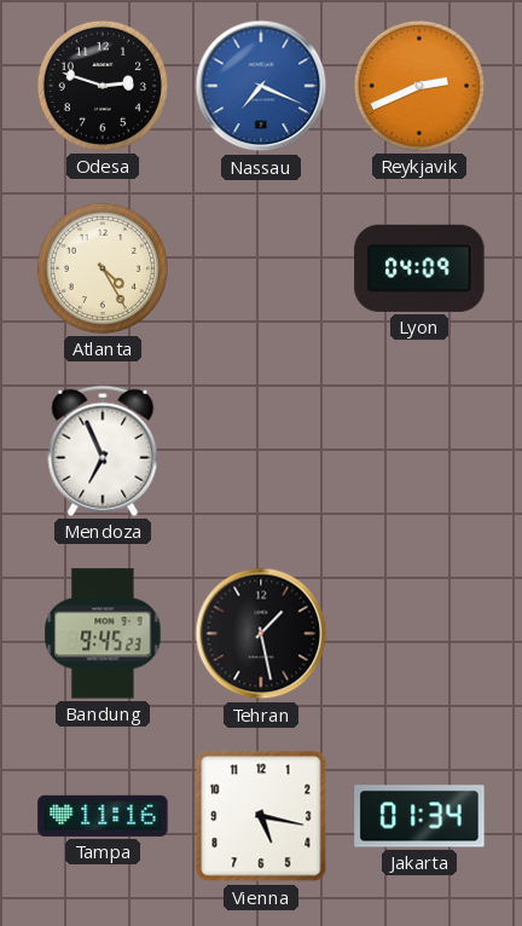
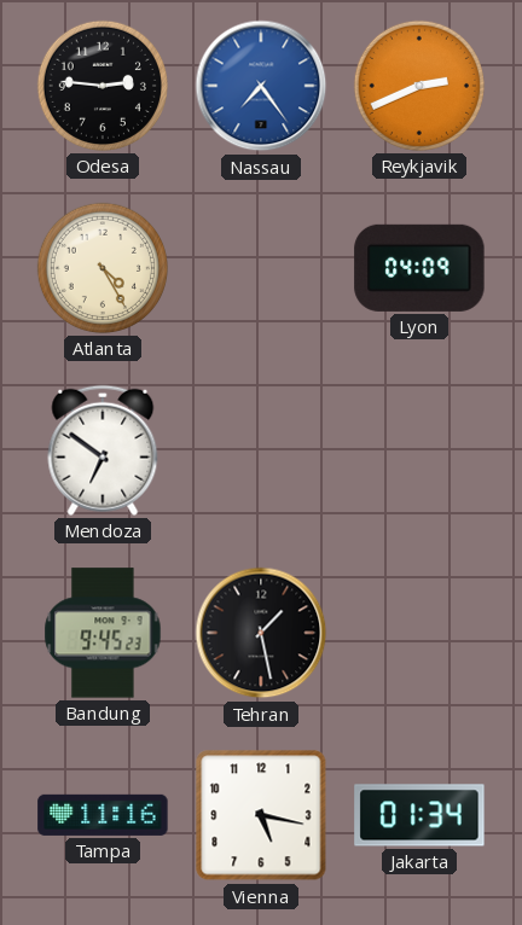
Odesa: 2:48 -> 2:46
Nassau: 7:19 -> 7:24
Mendoza: 6:56 -> 6:51
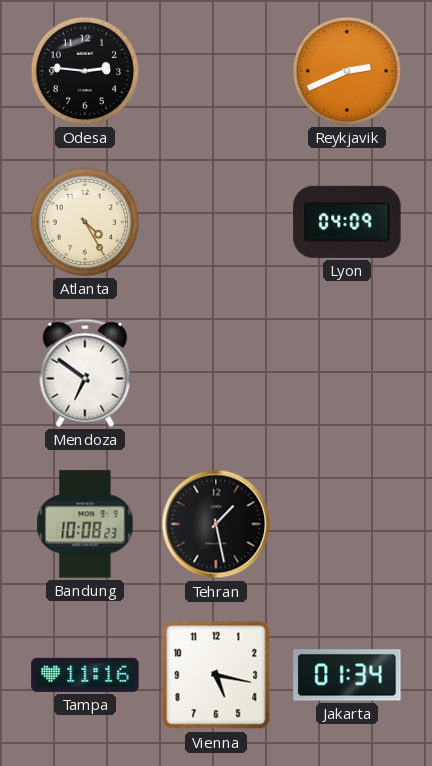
Nassau: 7:24 -> none
Bandung: 9:45 -> 10:08
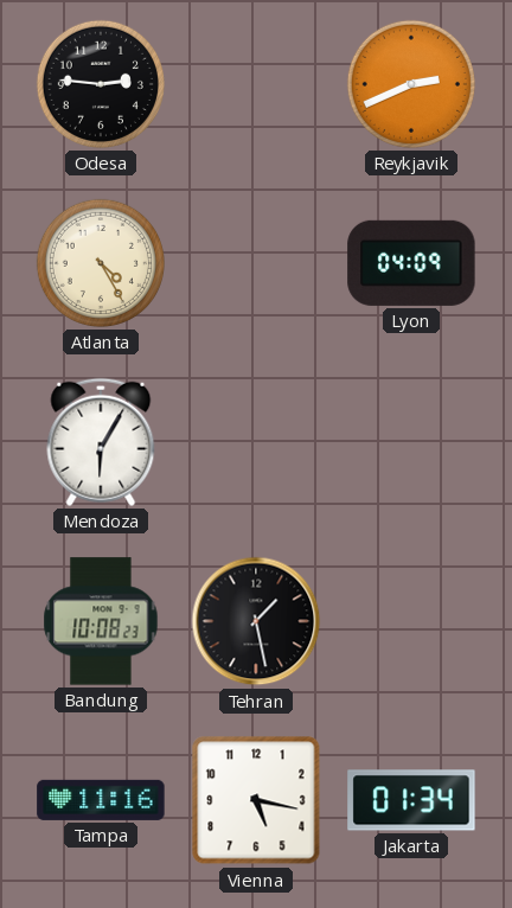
Mendoza: 6:51 -> 6:05
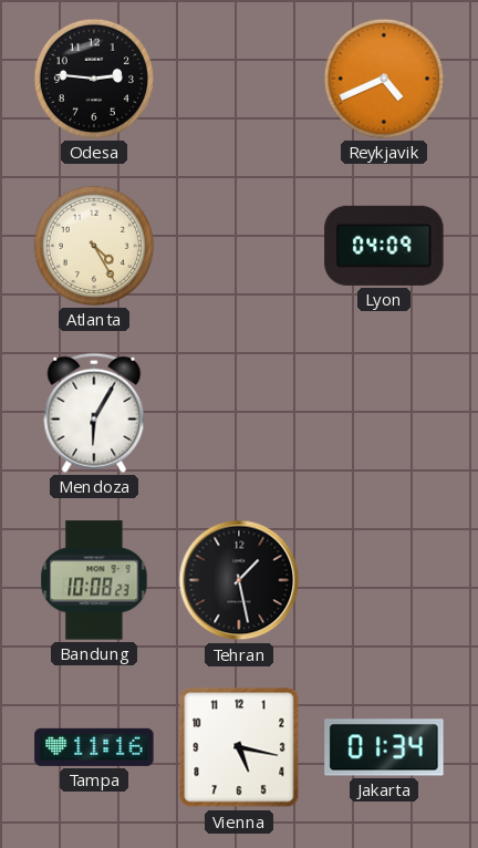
Reykjavik: 2:41 -> 4:41
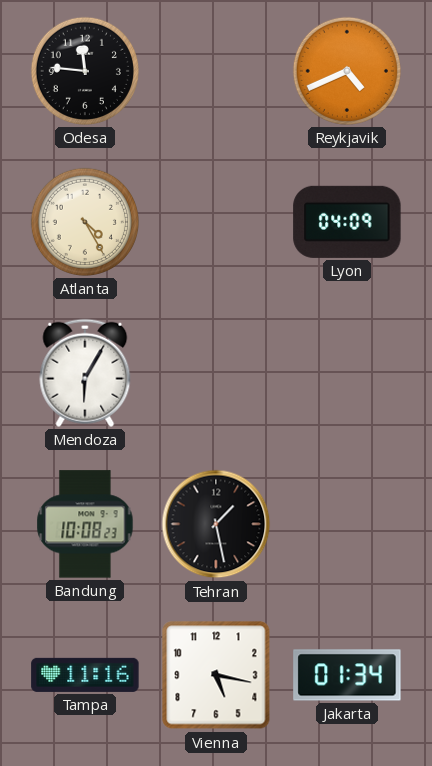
Odesa: 2:46 -> 11:46
